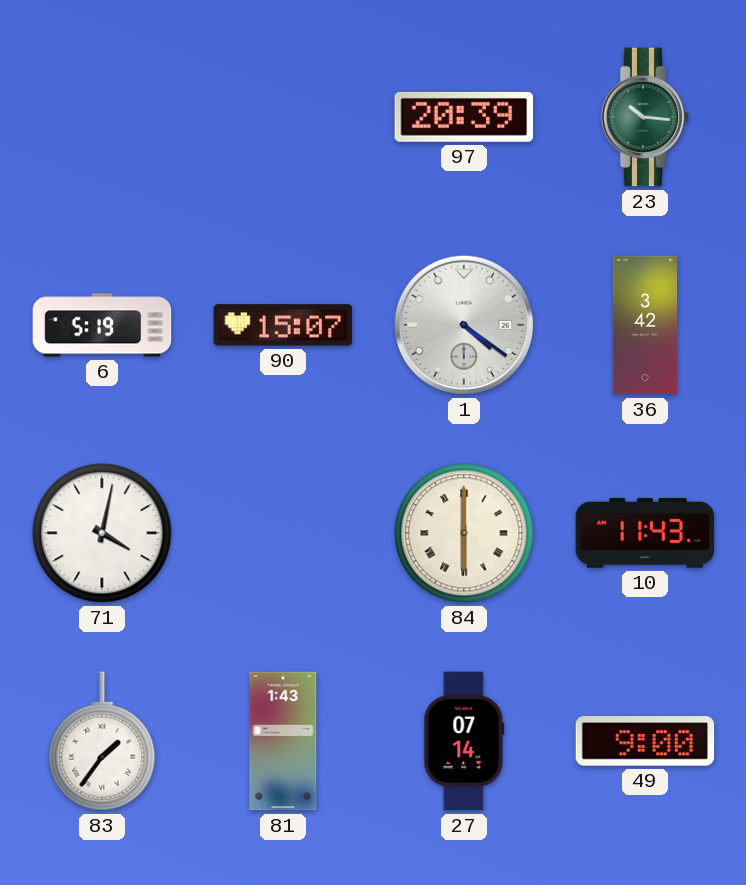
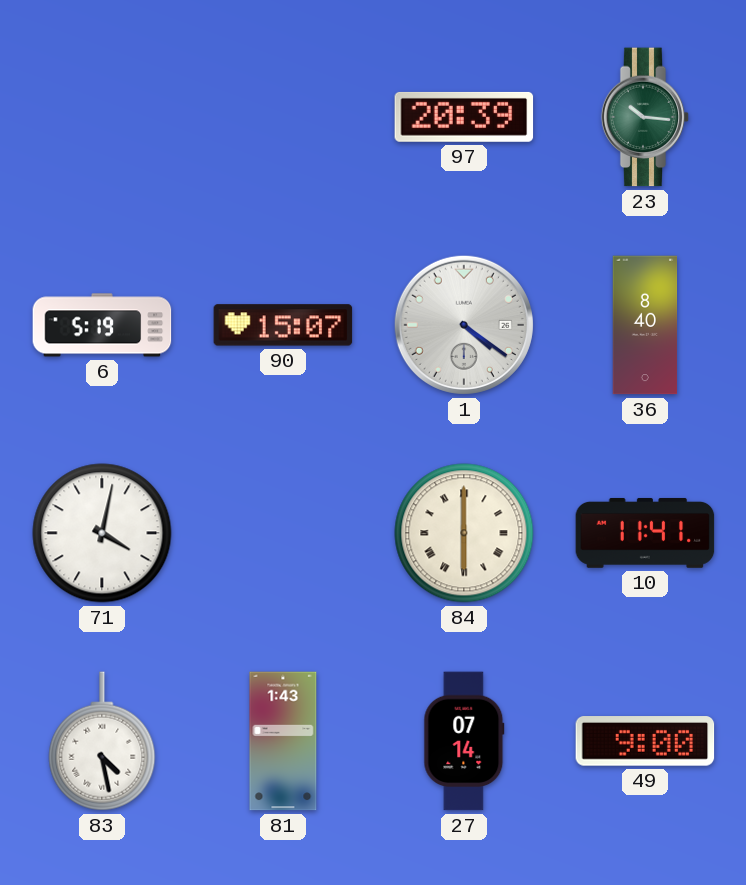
36: 3:42 -> 8:40
10: 11:43 -> 11:41
83: 1:36 -> 4:28
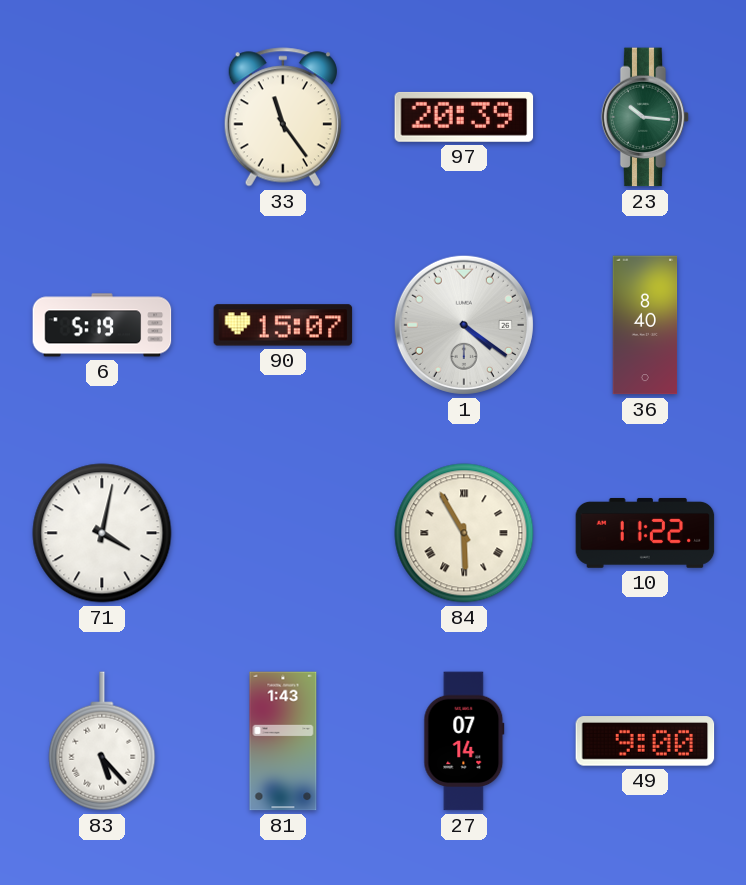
33: none -> 11:24
84: 6:00 -> 5:55
10: 11:41 -> 11:22
83: 4:28 -> 5:23
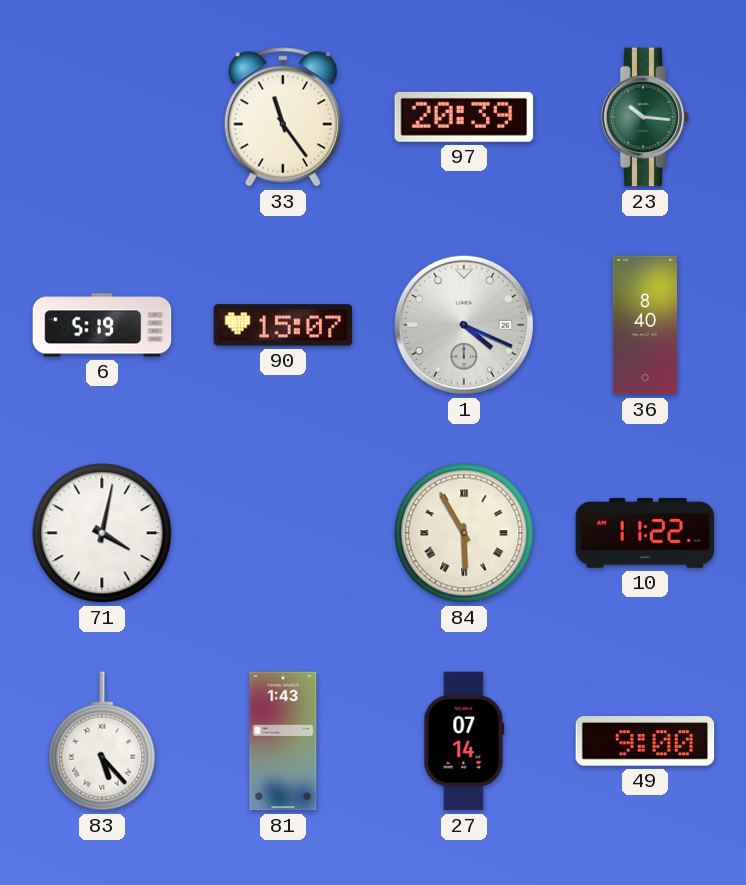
1: 4:21 -> 4:19
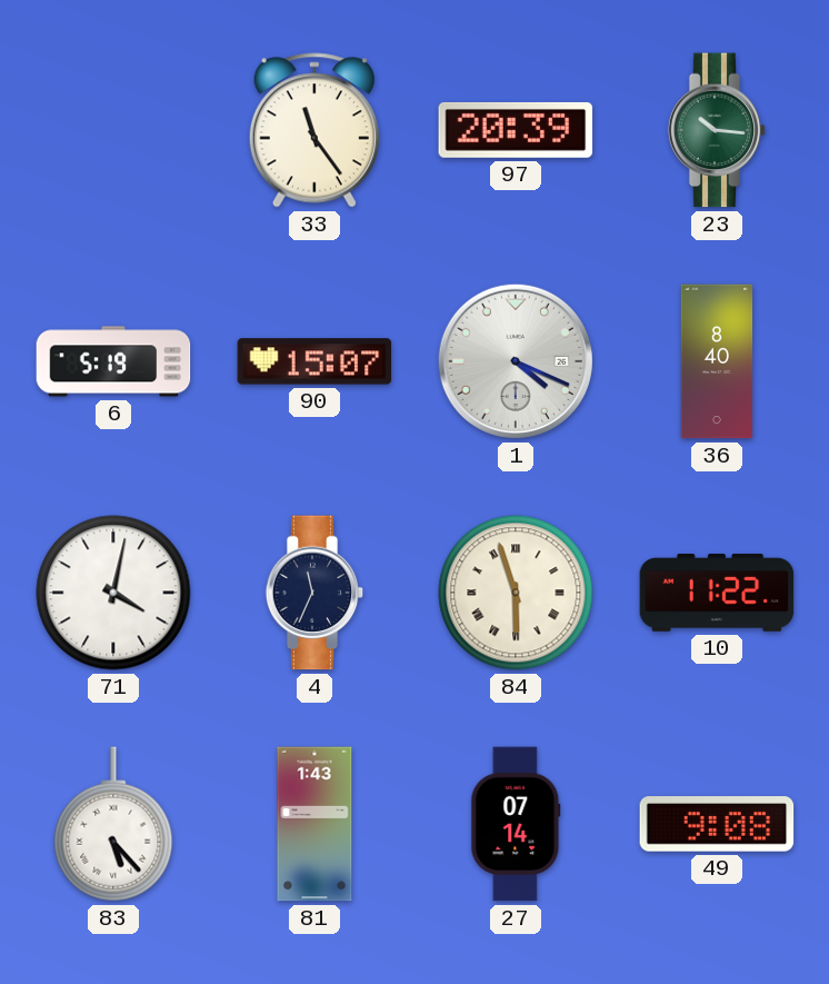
4: none -> 11:34
84: 5:55 -> 5:57
49: 9:00 -> 9:08
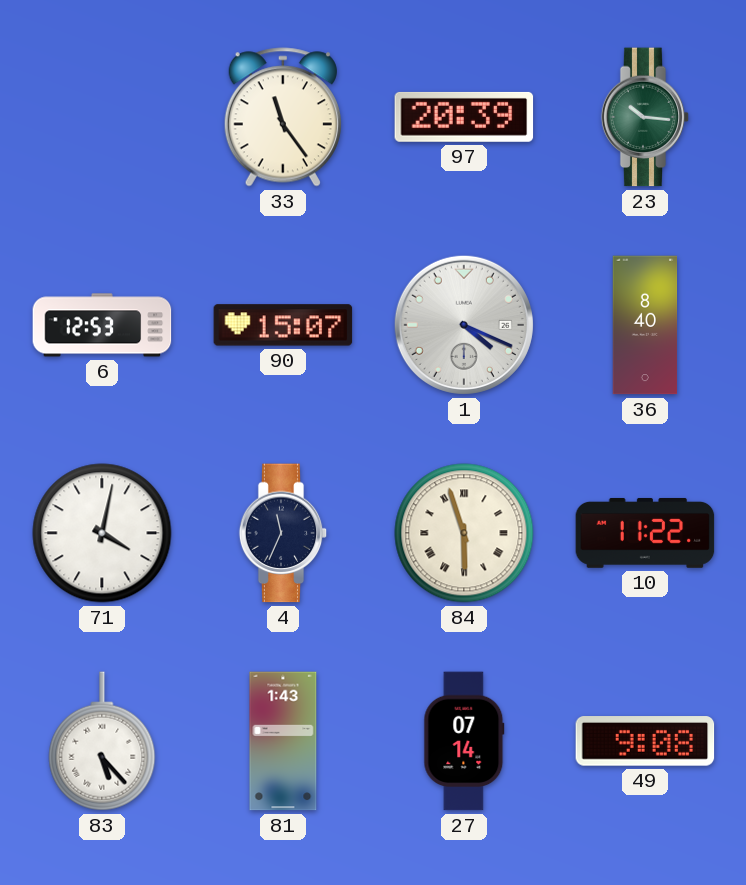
6: 5:19 -> 12:53
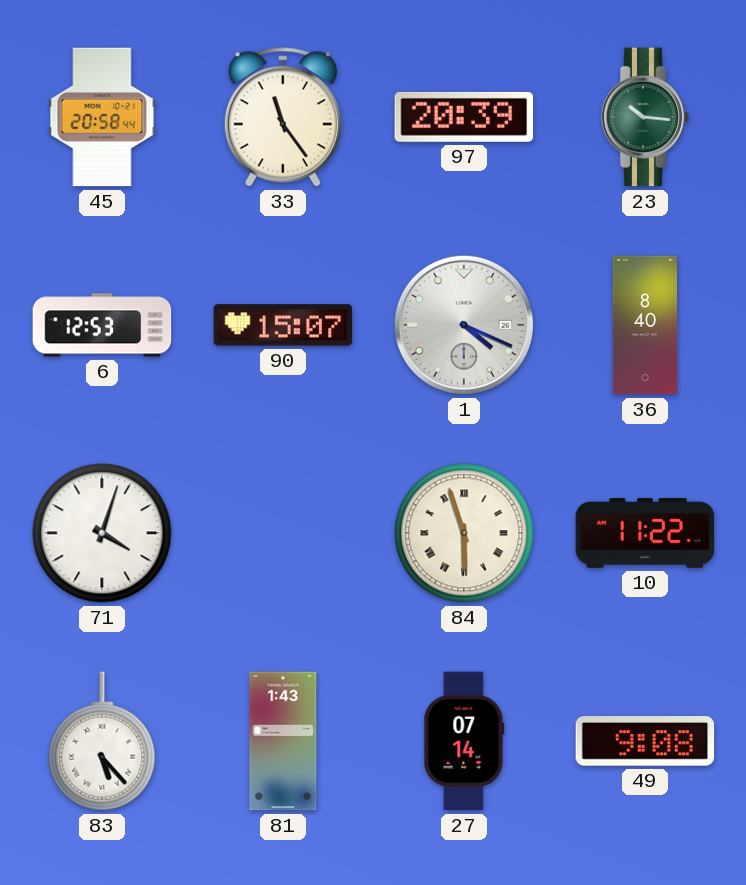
45: none -> 20:58
71: 4:02 -> 4:03
4: 11:34 -> none
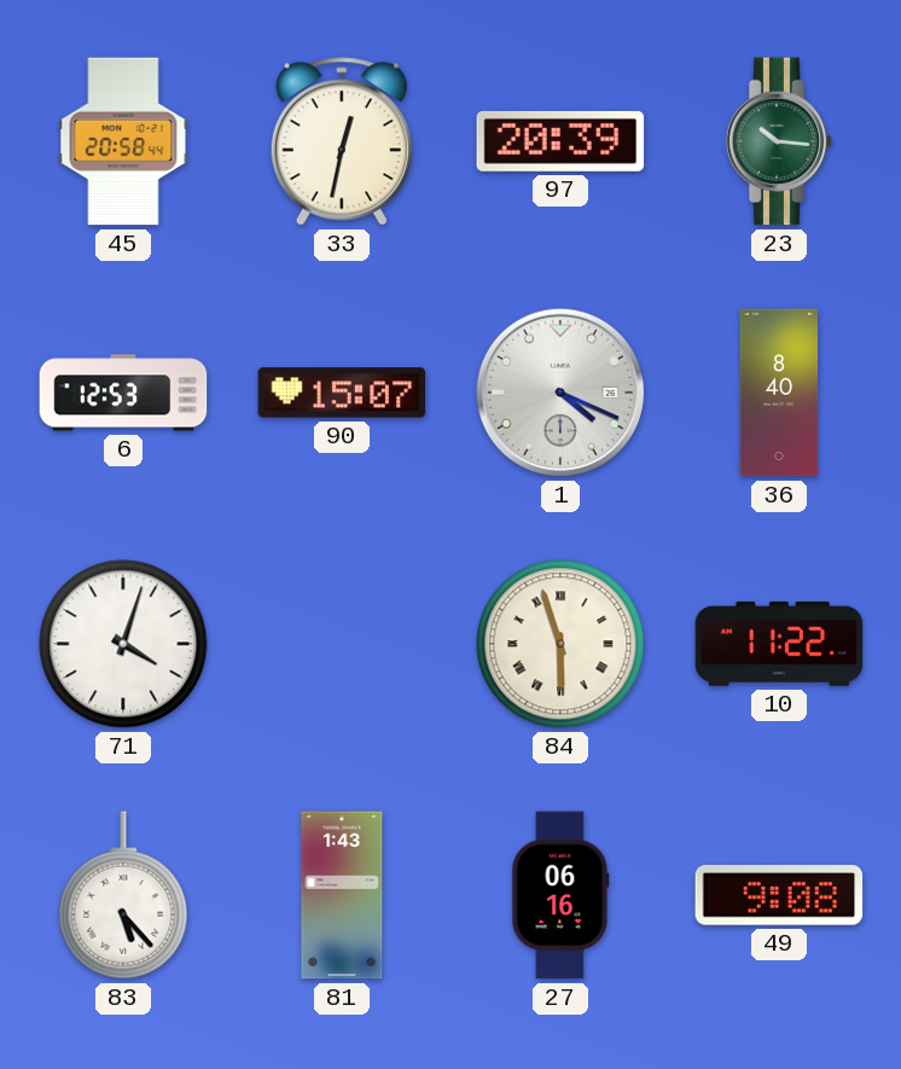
33: 11:24 -> 12:32
27: 07:14 -> 06:16
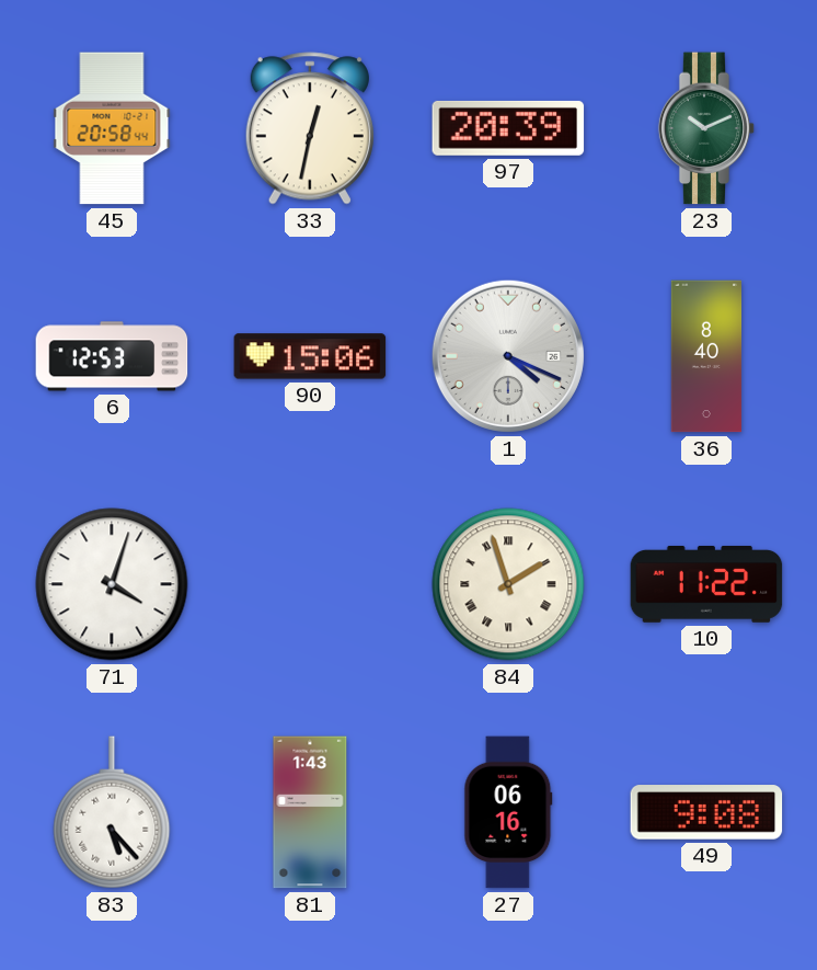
23: 10:16 -> 10:11
90: 15:07 -> 15:06
84: 5:57 -> 1:57
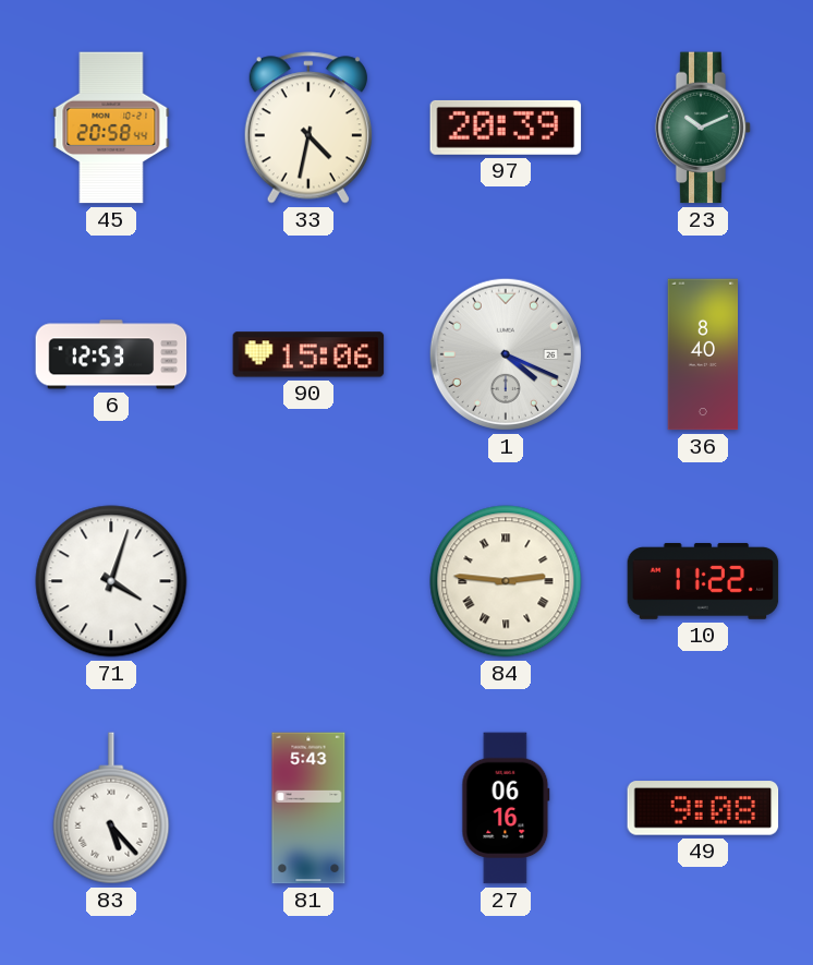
33: 12:32 -> 4:32
84: 1:57 -> 2:46
81: 1:43 -> 5:43
